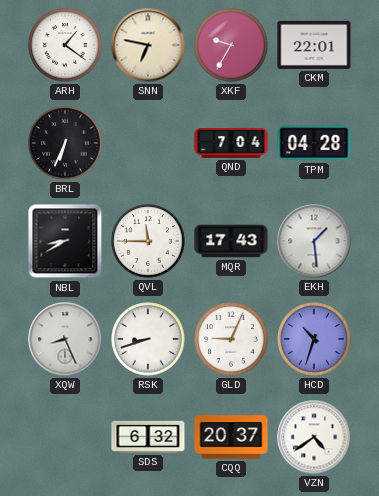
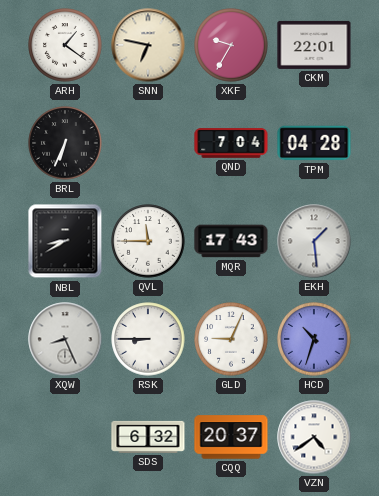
RSK: 8:42 -> 8:45
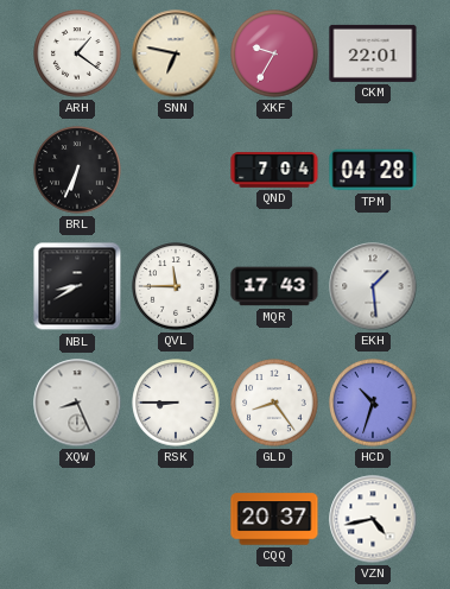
GLD: 9:04 -> 8:24
SDS: 6:32 -> none
VZN: 4:39 -> 4:43
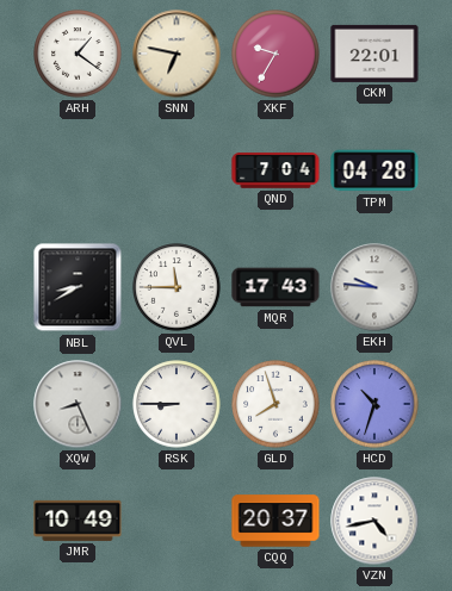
BRL: 6:34 -> none
EKH: 1:29 -> 9:46
GLD: 8:24 -> 7:57
JMR: none -> 10:49
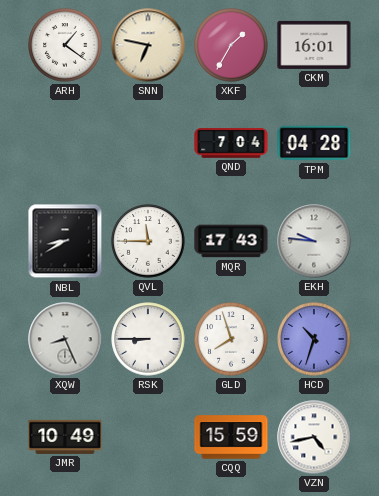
XKF: 9:35 -> 1:35
CKM: 22:01 -> 16:01
CQQ: 20:37 -> 15:59
